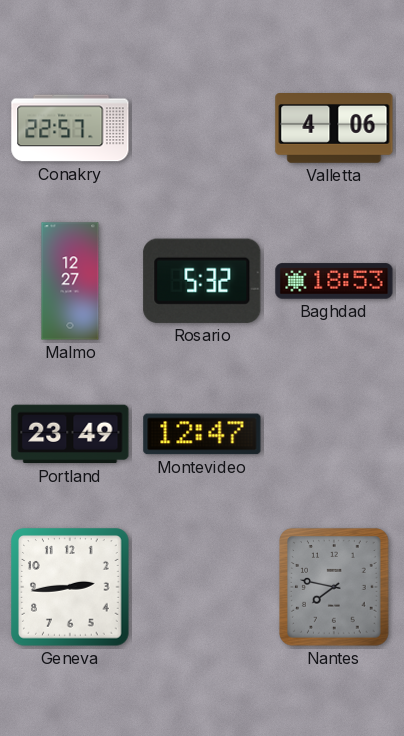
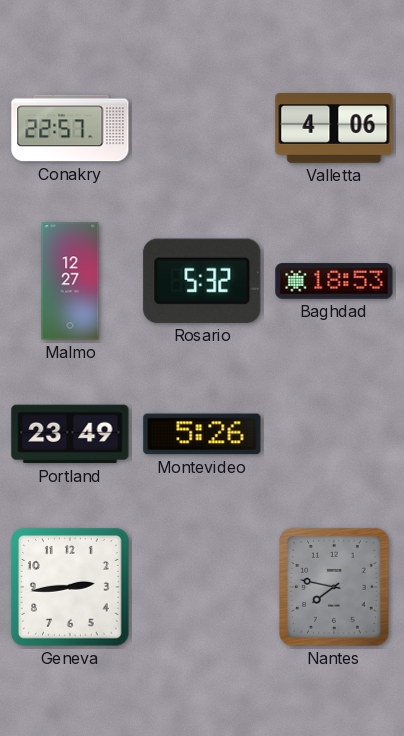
Montevideo: 12:47 -> 5:26
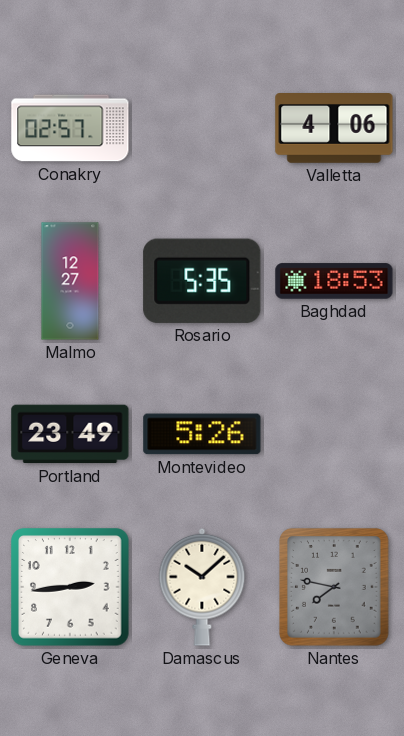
Conakry: 22:57 -> 02:57
Rosario: 5:32 -> 5:35
Damascus: none -> 10:08
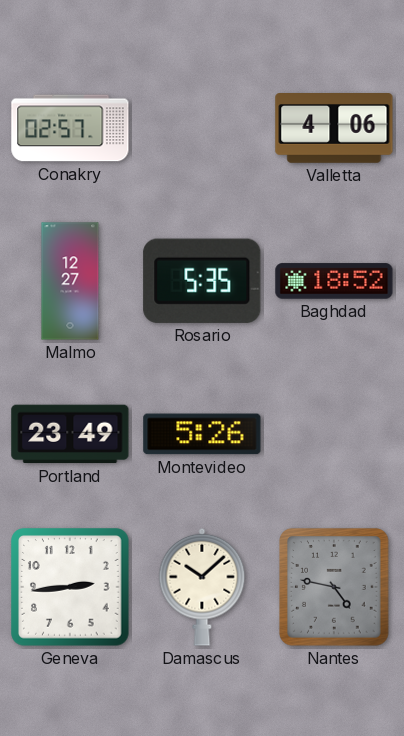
Baghdad: 18:53 -> 18:52
Nantes: 7:47 -> 4:47
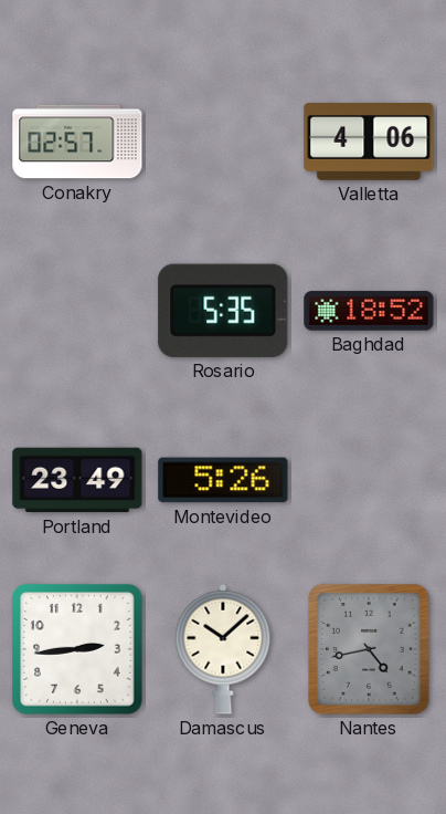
Malmo: 12:27 -> none
Nantes: 4:47 -> 4:43
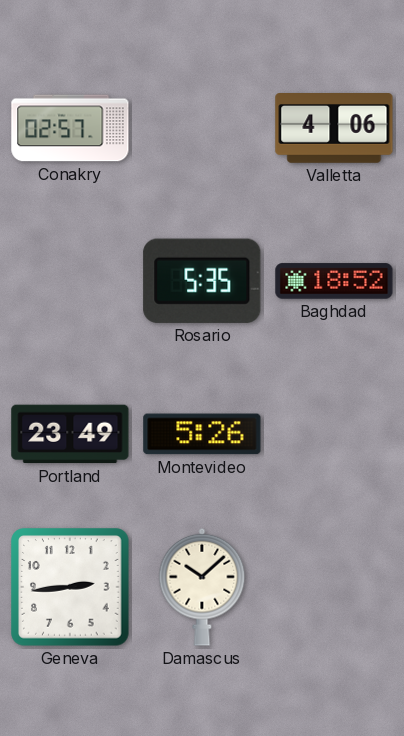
Nantes: 4:43 -> none
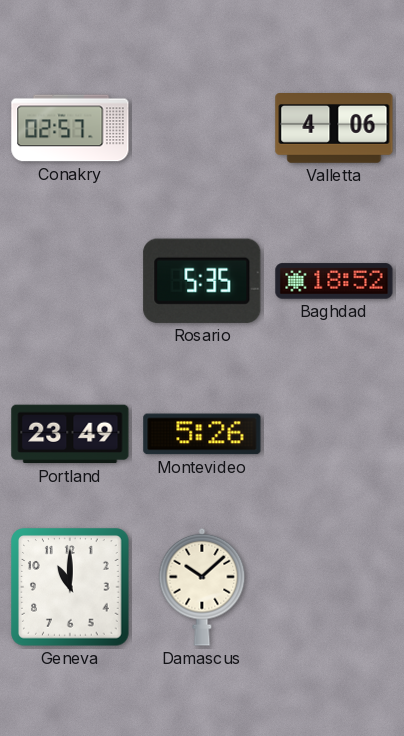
Geneva: 2:44 -> 11:00
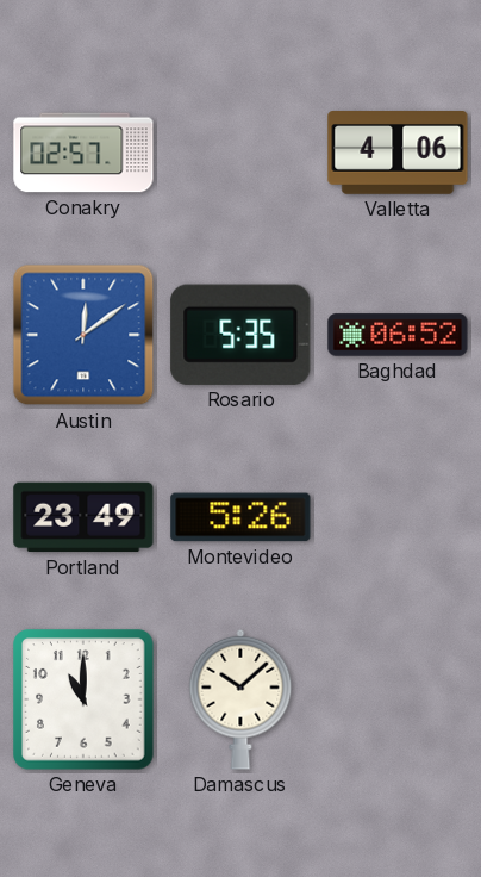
Austin: none -> 12:09
Baghdad: 18:52 -> 06:52
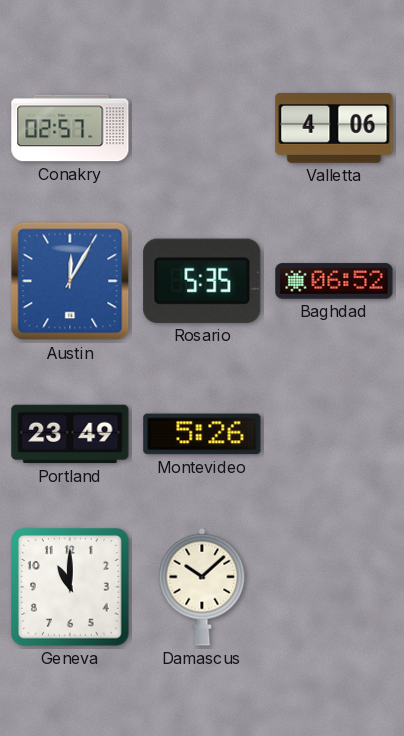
Austin: 12:09 -> 12:05
